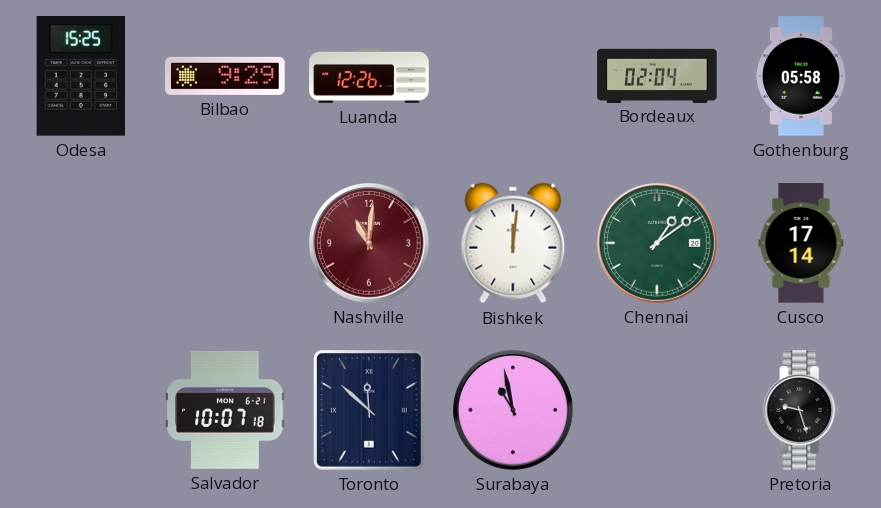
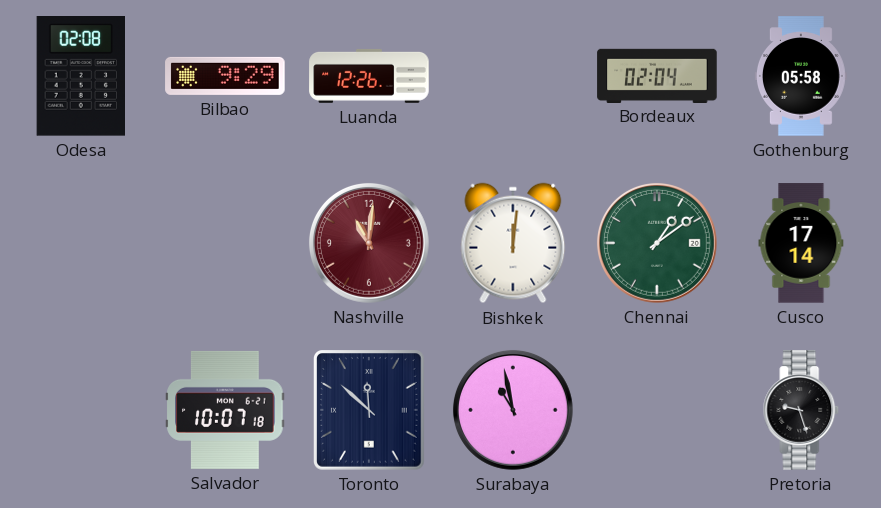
Odesa: 15:25 -> 02:08
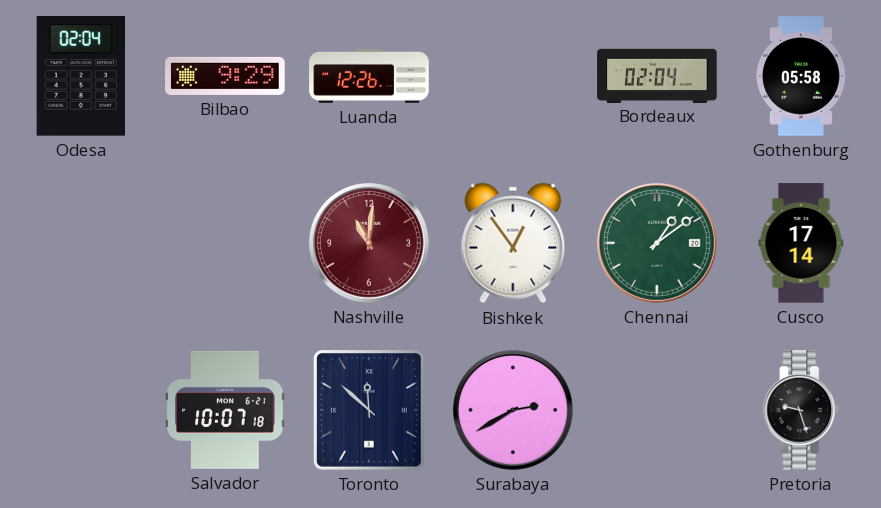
Odesa: 02:08 -> 02:04
Bishkek: 12:01 -> 12:54
Surabaya: 10:58 -> 2:40
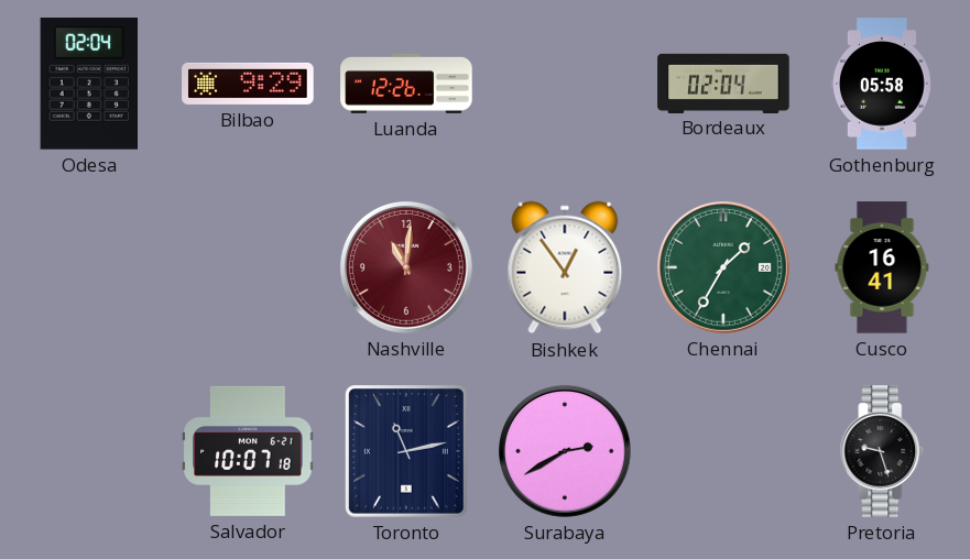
Chennai: 1:09 -> 1:35
Cusco: 17:14 -> 16:41
Toronto: 11:52 -> 11:13
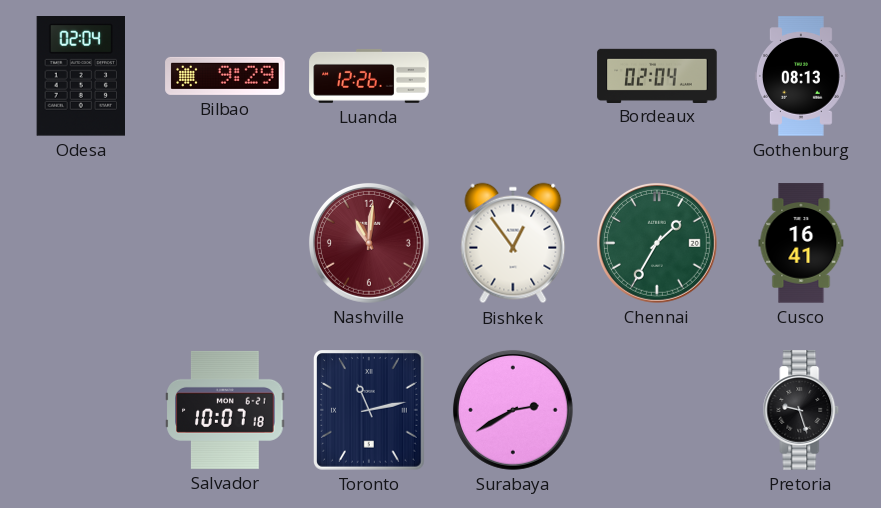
Gothenburg: 05:58 -> 08:13
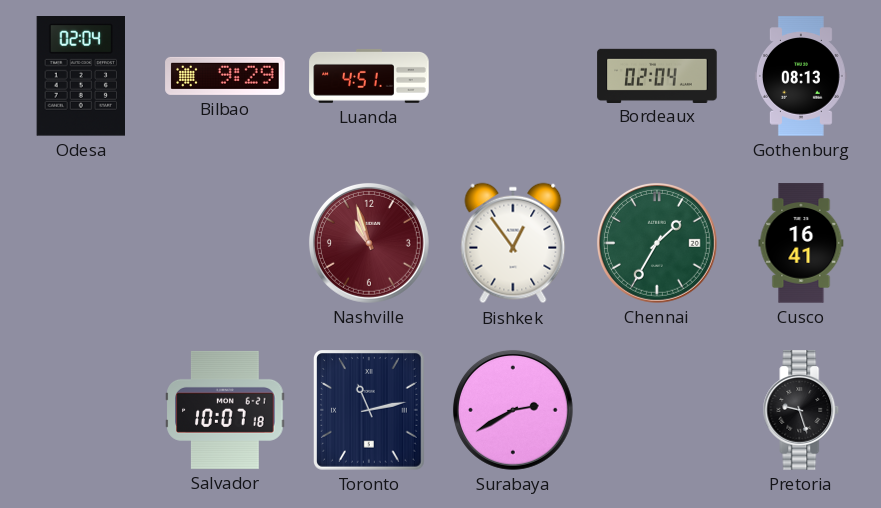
Luanda: 12:26 -> 4:51
Nashville: 11:01 -> 10:57
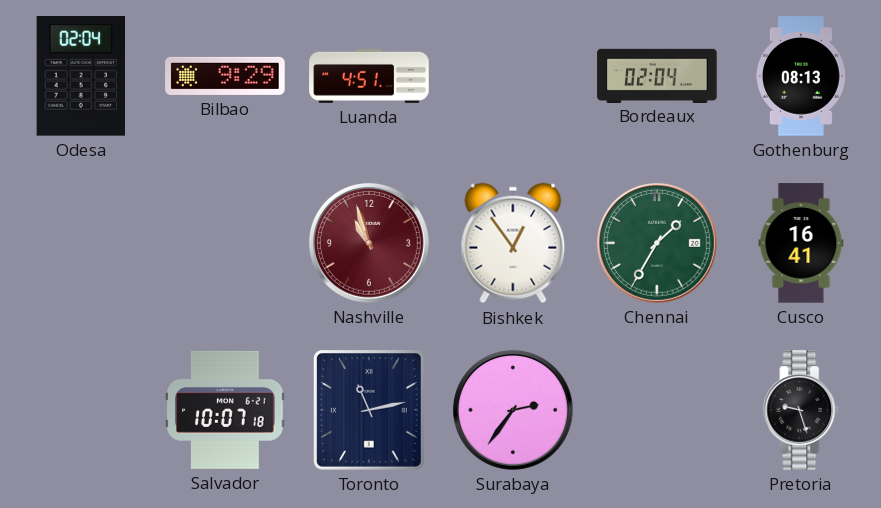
Surabaya: 2:40 -> 2:36
